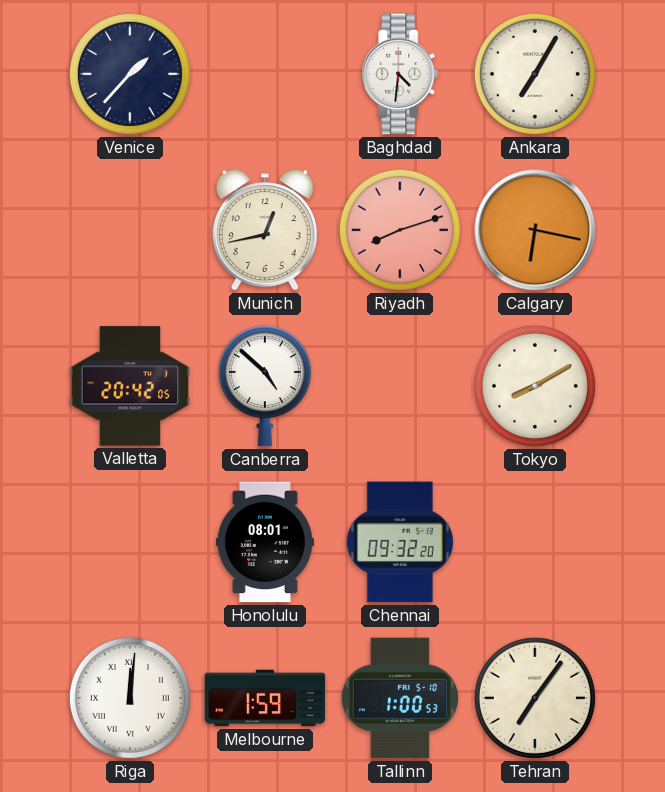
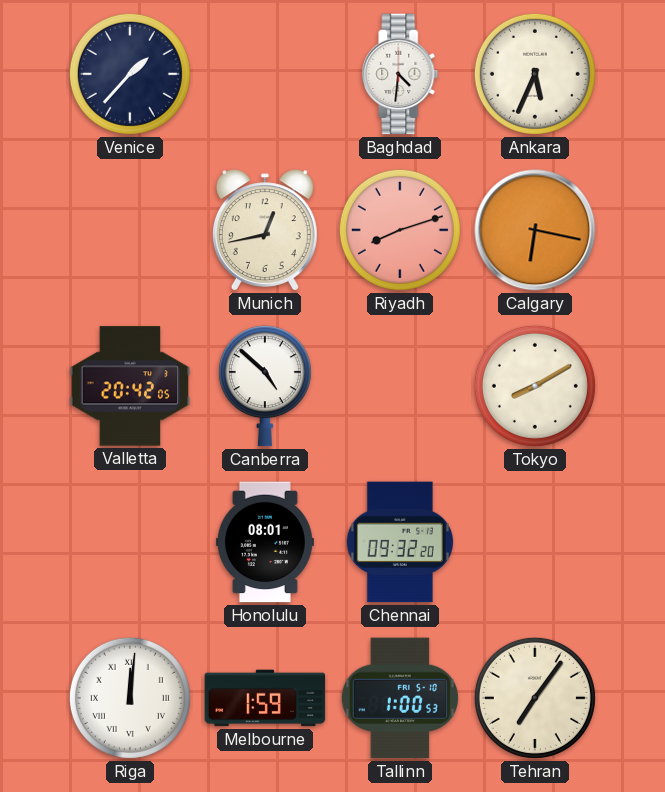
Ankara: 7:05 -> 5:34
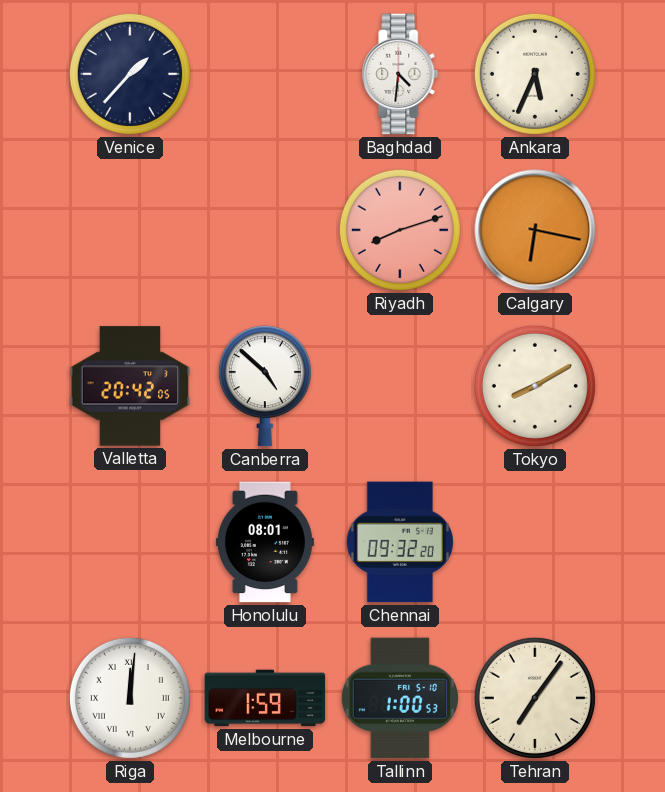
Munich: 12:43 -> none
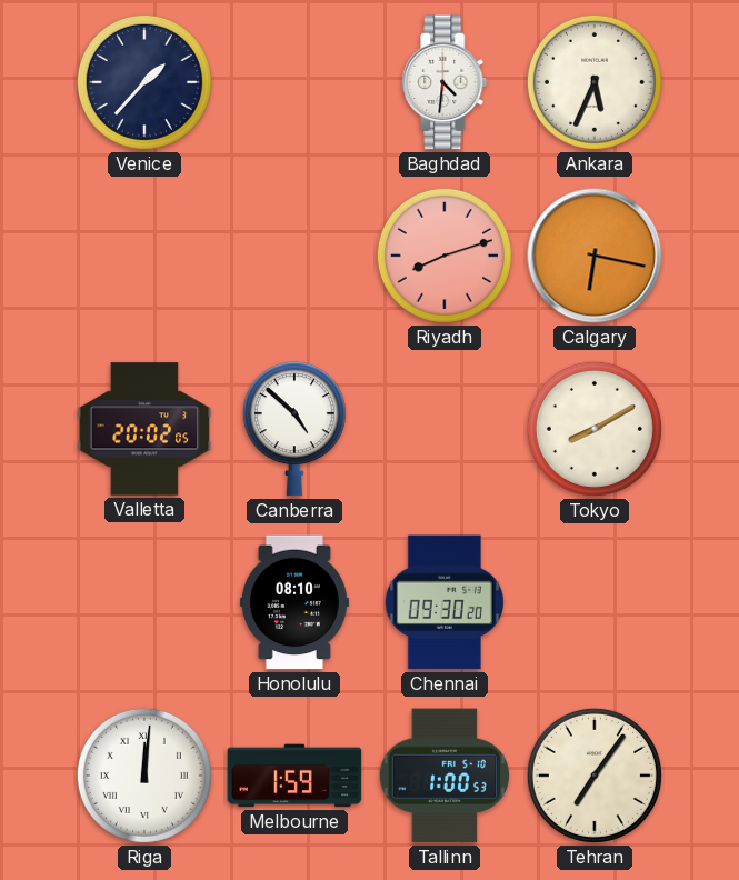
Valletta: 20:42 -> 20:02
Honolulu: 08:01 -> 08:10
Chennai: 09:32 -> 09:30
